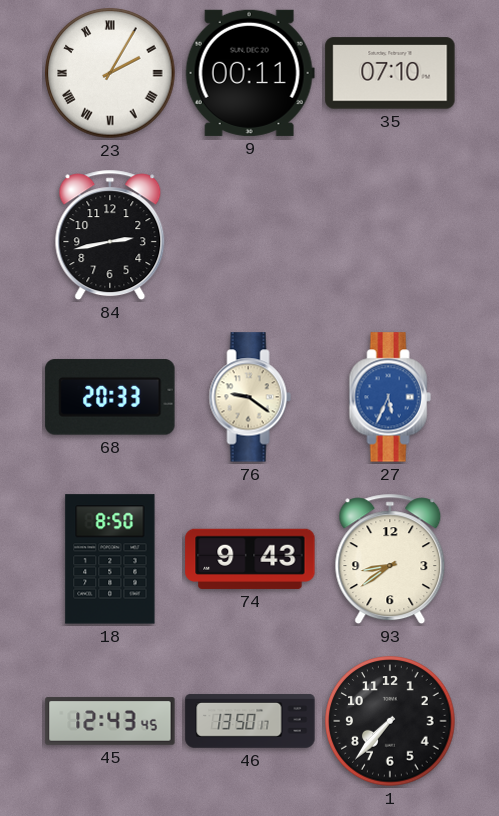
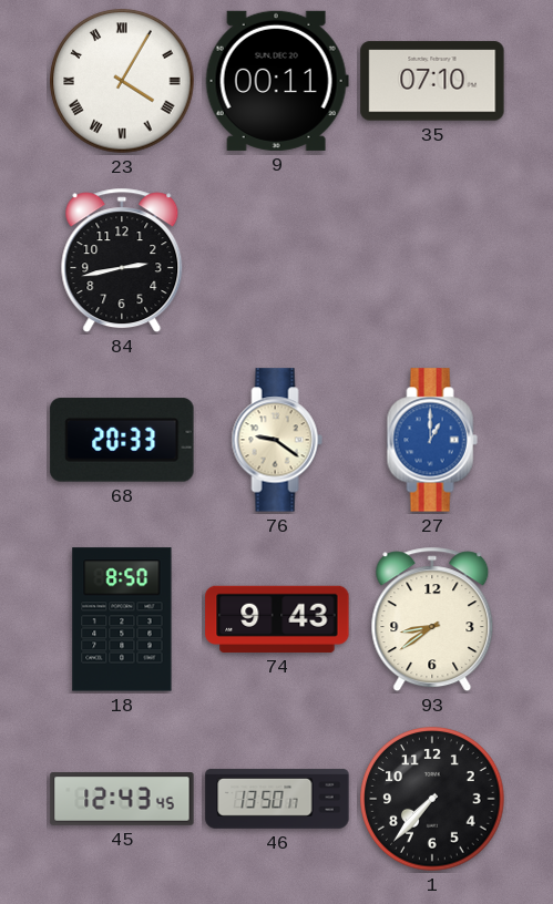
23: 2:05 -> 4:05
27: 5:34 -> 1:00
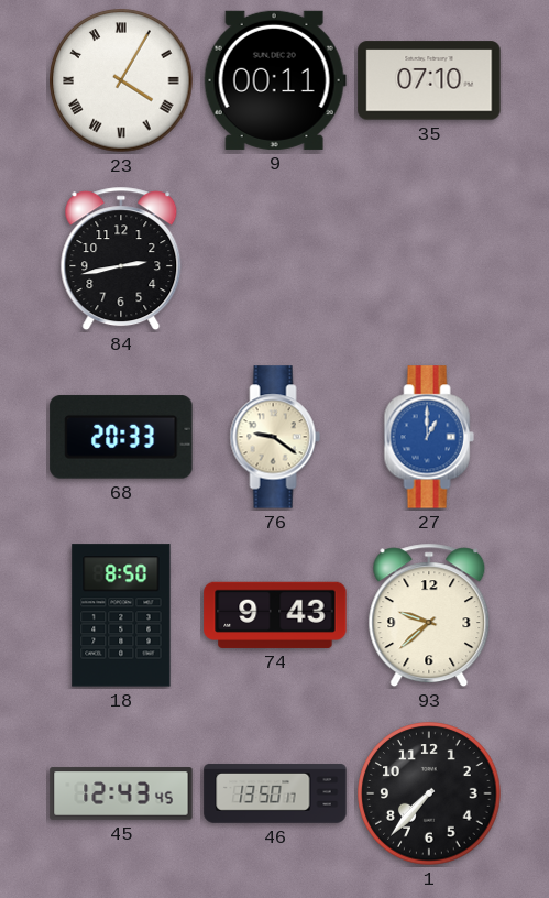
93: 8:39 -> 9:38
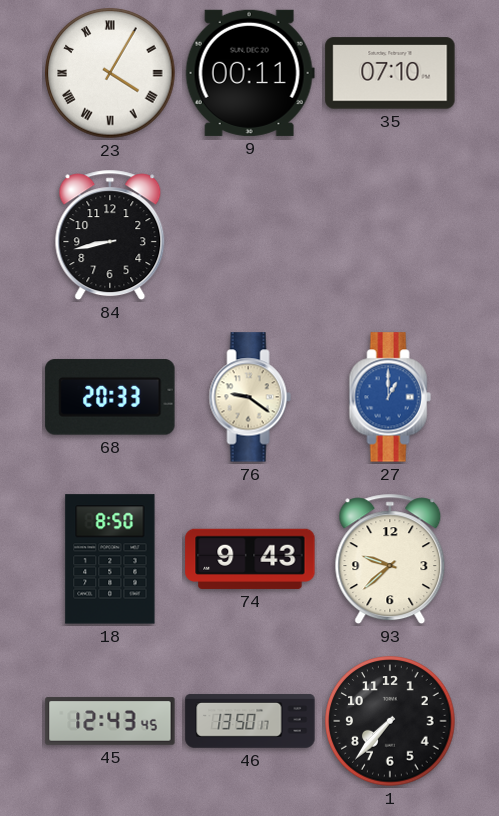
84: 2:43 -> 8:43
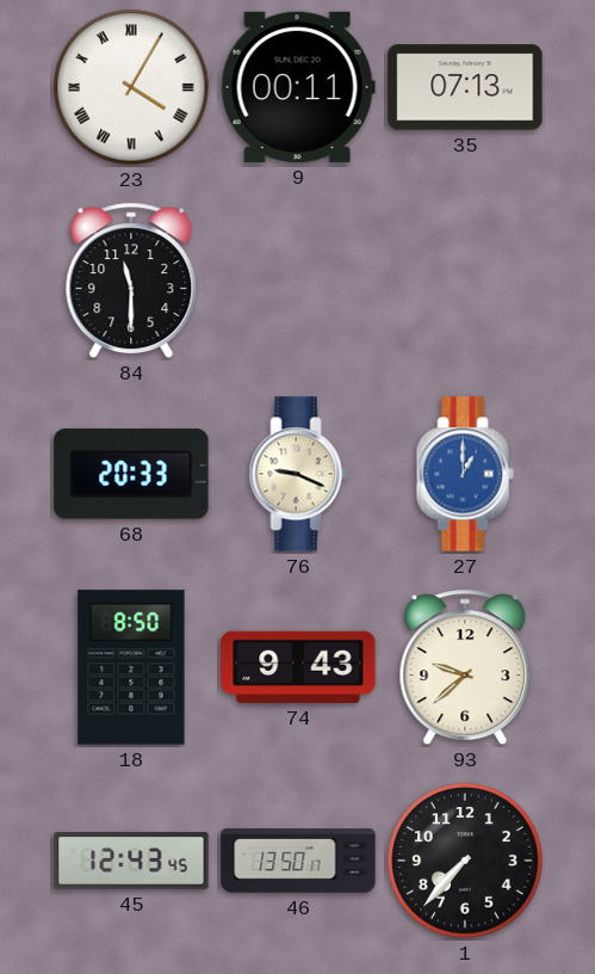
35: 07:10 -> 07:13
84: 8:43 -> 11:30
76: 9:21 -> 9:19
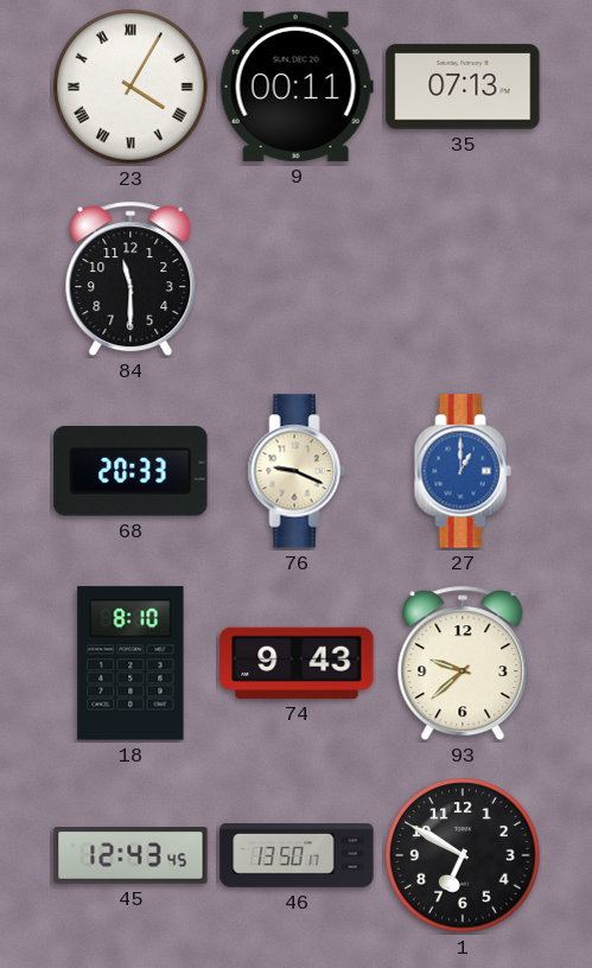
18: 8:50 -> 8:10
1: 7:37 -> 6:50
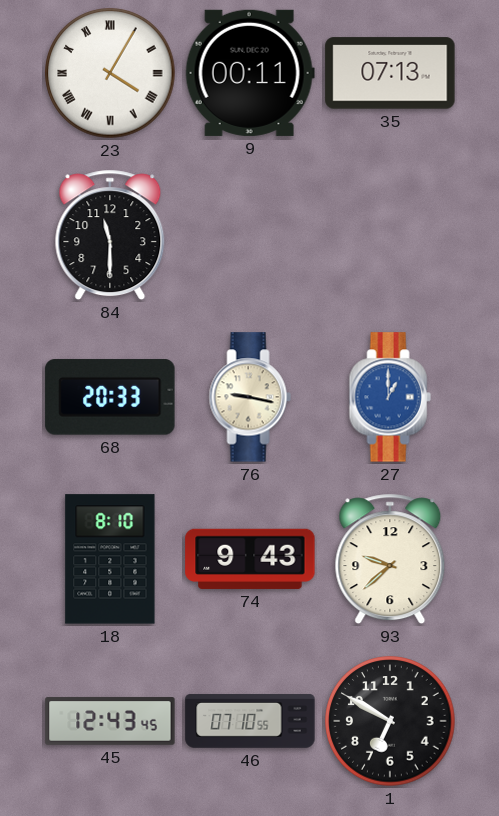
76: 9:19 -> 9:17
46: 13:50 -> 07:10
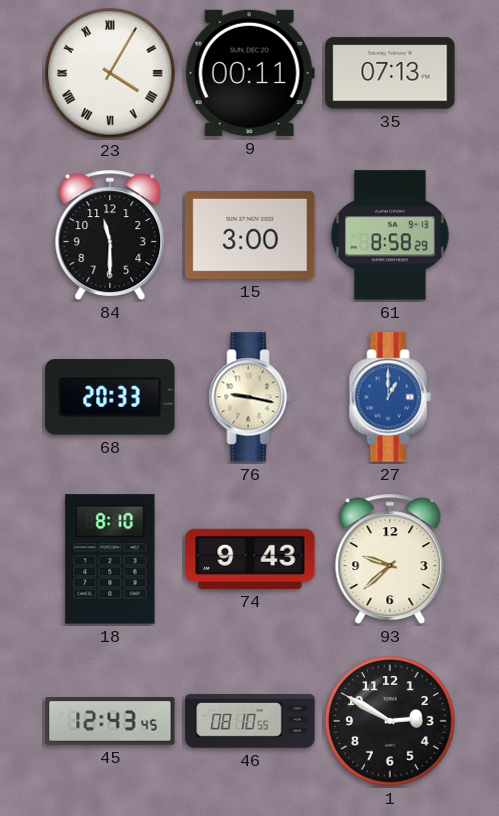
15: none -> 3:00
61: none -> 8:58
46: 07:10 -> 08:10
1: 6:50 -> 2:50
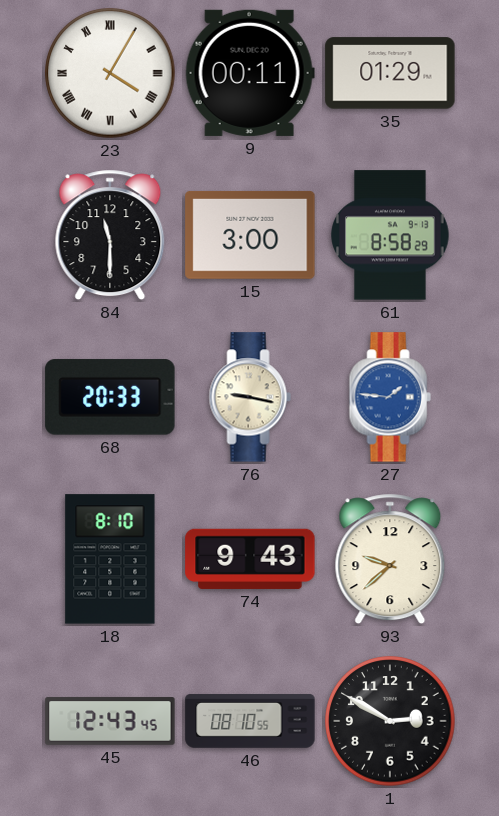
35: 07:13 -> 01:29
27: 1:00 -> 1:46
